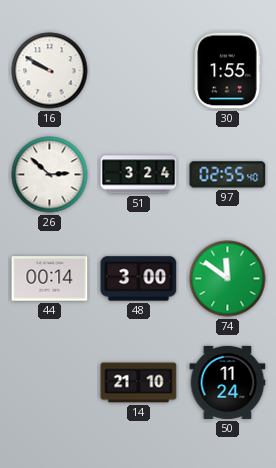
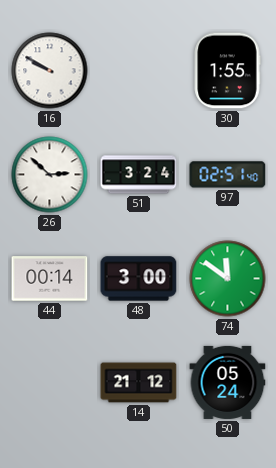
97: 02:55 -> 02:51
14: 21:10 -> 21:12
50: 11:24 -> 05:24
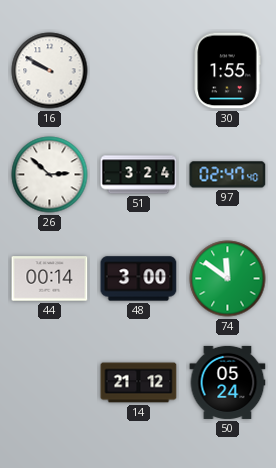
97: 02:51 -> 02:47
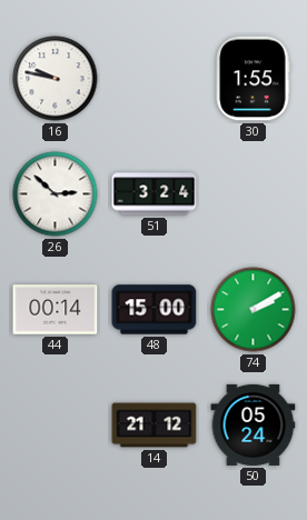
16: 9:50 -> 9:47
97: 02:47 -> none
48: 3:00 -> 15:00
74: 11:51 -> 2:10
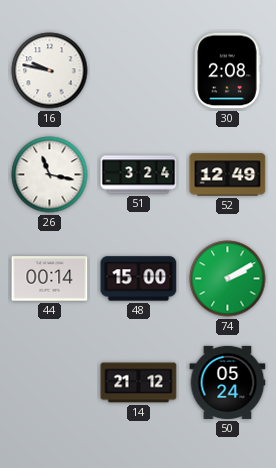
30: 1:55 -> 2:08
26: 2:52 -> 11:17
52: none -> 12:49
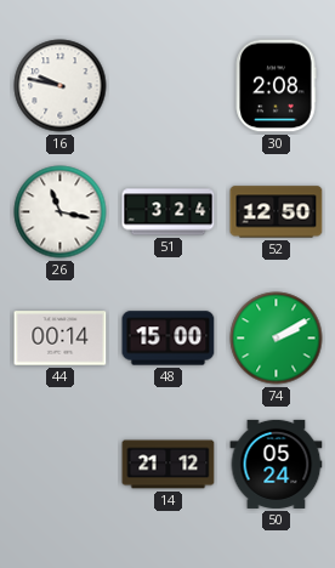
52: 12:49 -> 12:50
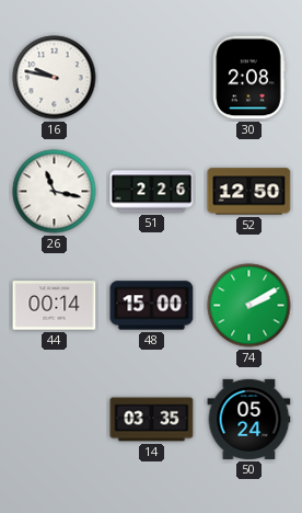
51: 3:24 -> 2:26
14: 21:12 -> 03:35
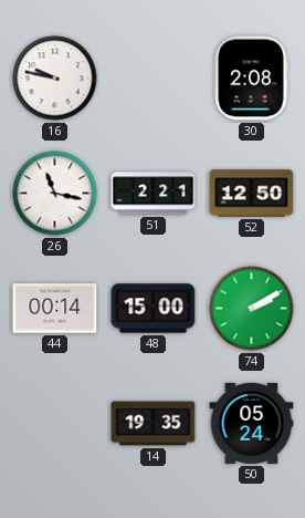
51: 2:26 -> 2:21
14: 03:35 -> 19:35
